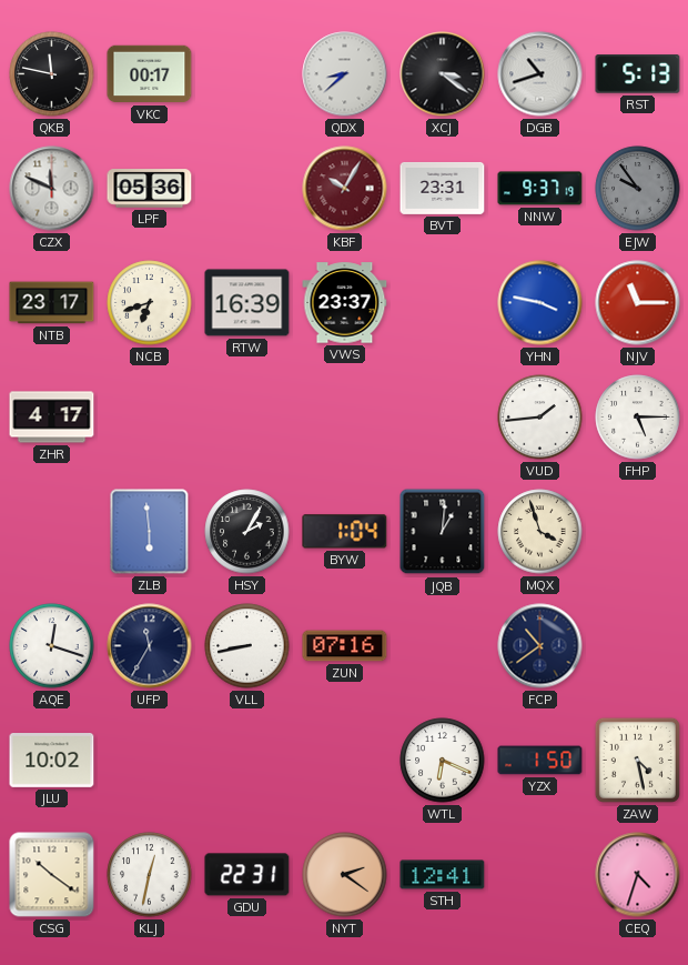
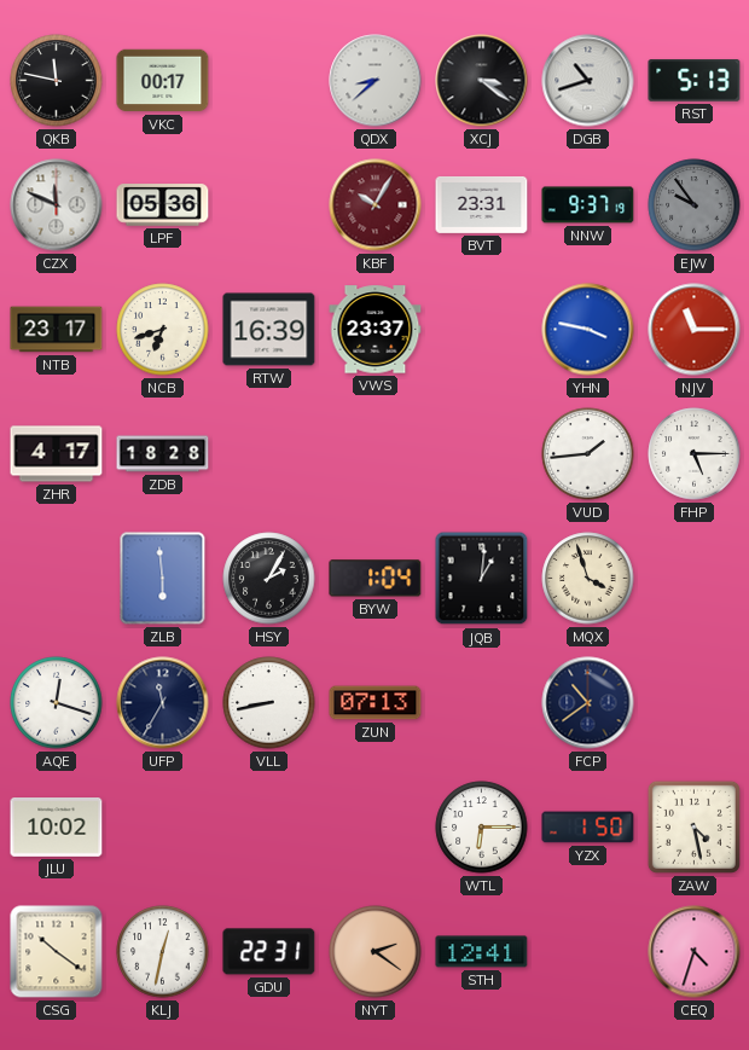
ZDB: none -> 18:28
ZUN: 07:16 -> 07:13
WTL: 6:19 -> 6:15
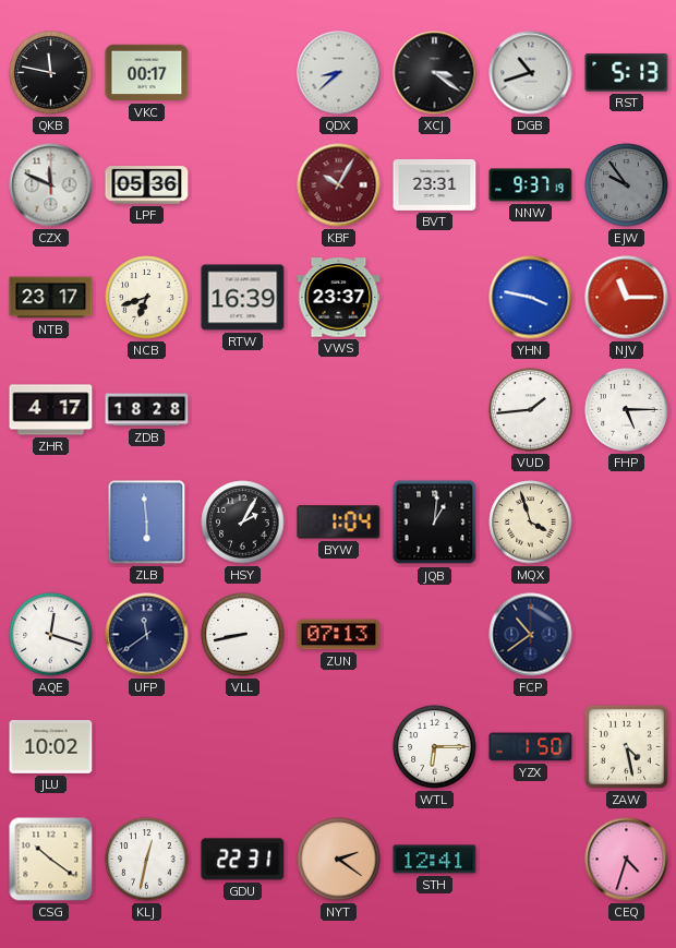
UFP: 11:35 -> 11:39
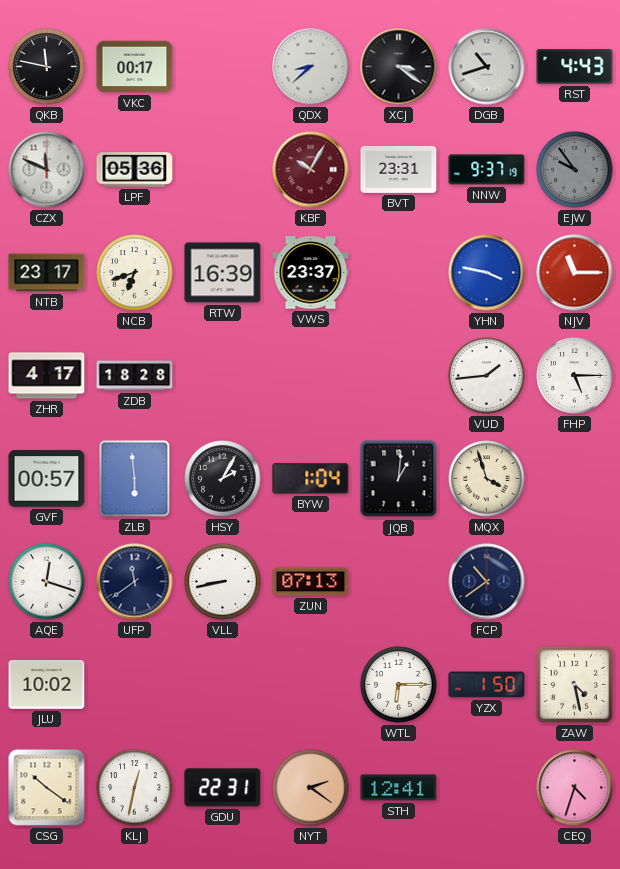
RST: 5:13 -> 4:43
GVF: none -> 00:57
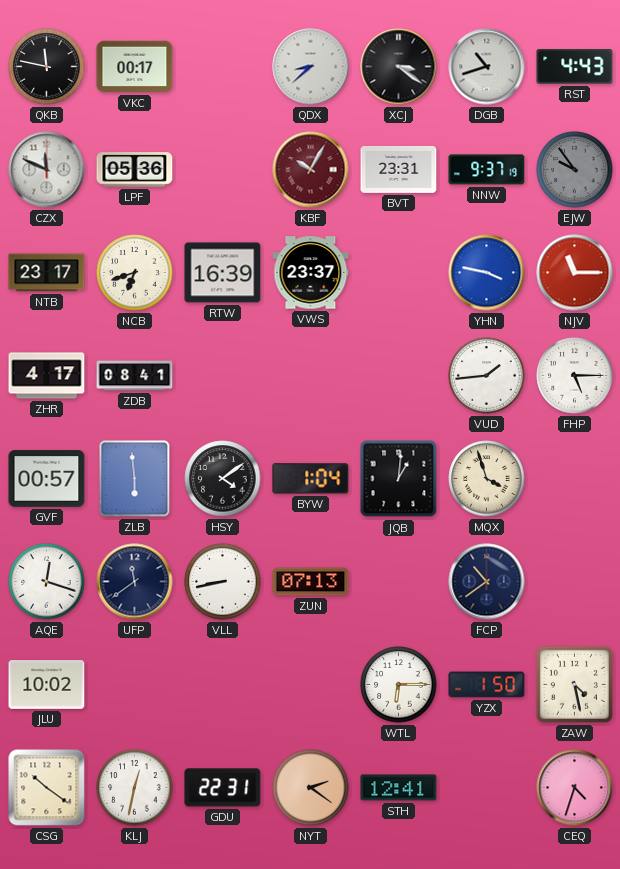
ZDB: 18:28 -> 08:41
HSY: 2:05 -> 4:09
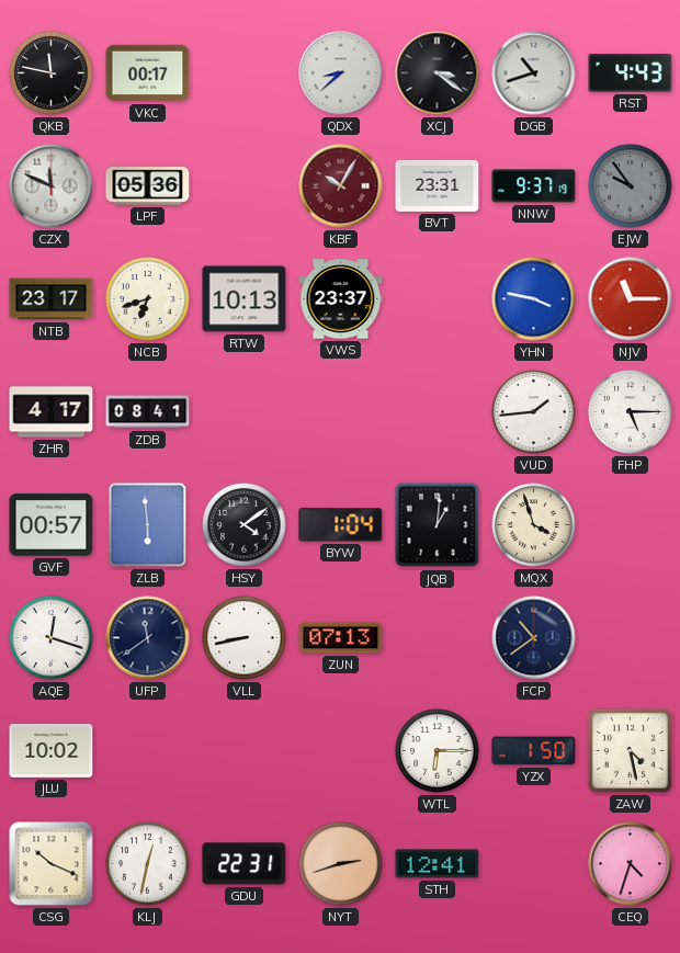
RTW: 16:39 -> 10:13
CSG: 10:21 -> 10:19
NYT: 2:21 -> 2:42
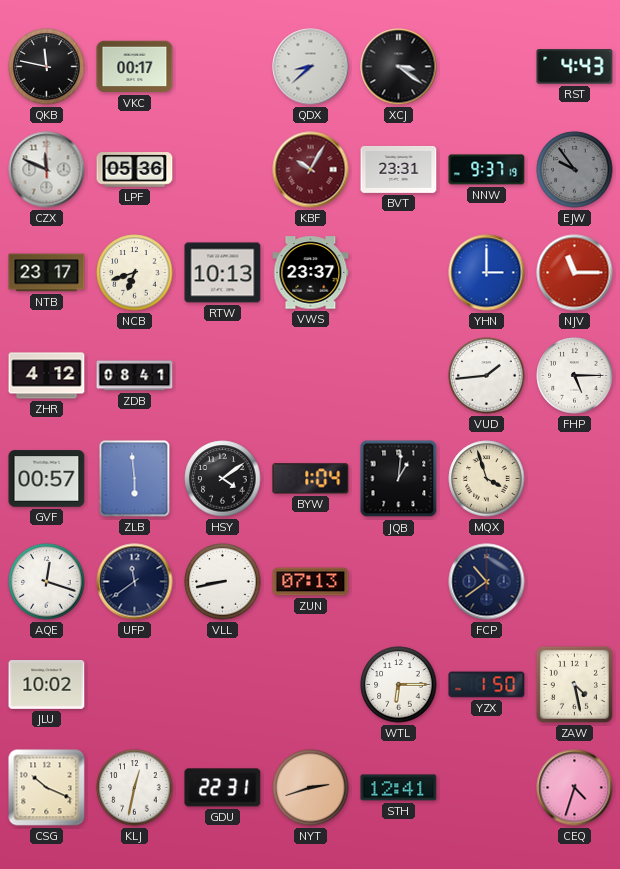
DGB: 10:42 -> none
YHN: 3:47 -> 3:00
ZHR: 4:17 -> 4:12
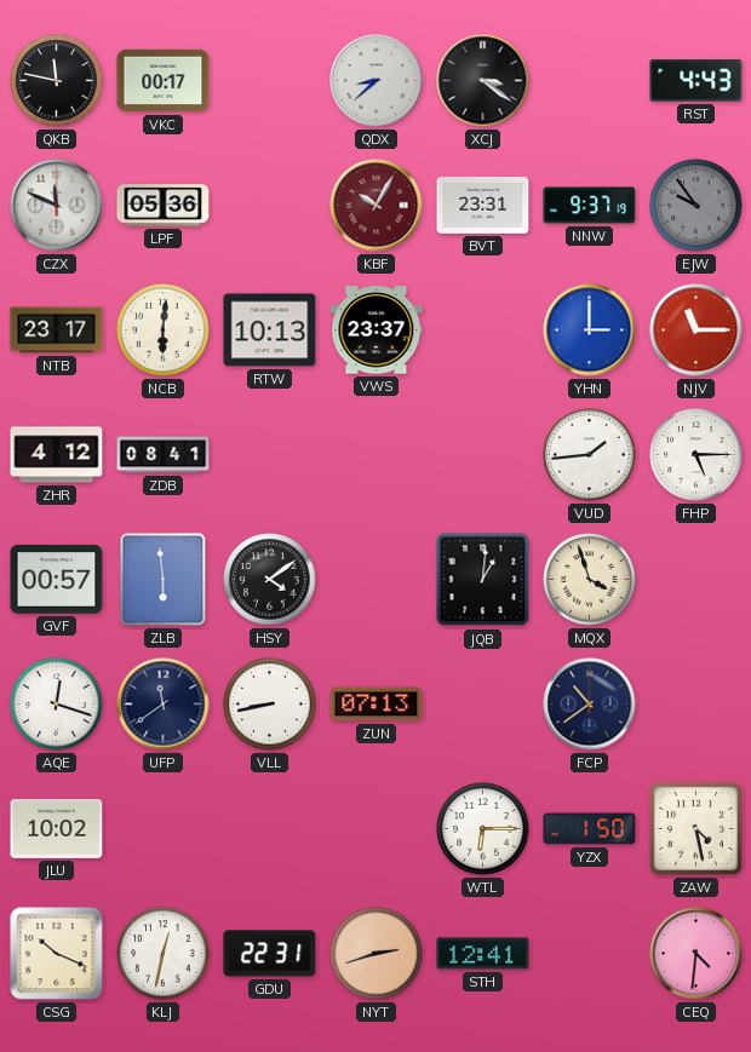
NCB: 6:42 -> 6:01
BYW: 1:04 -> none
CEQ: 4:33 -> 4:31
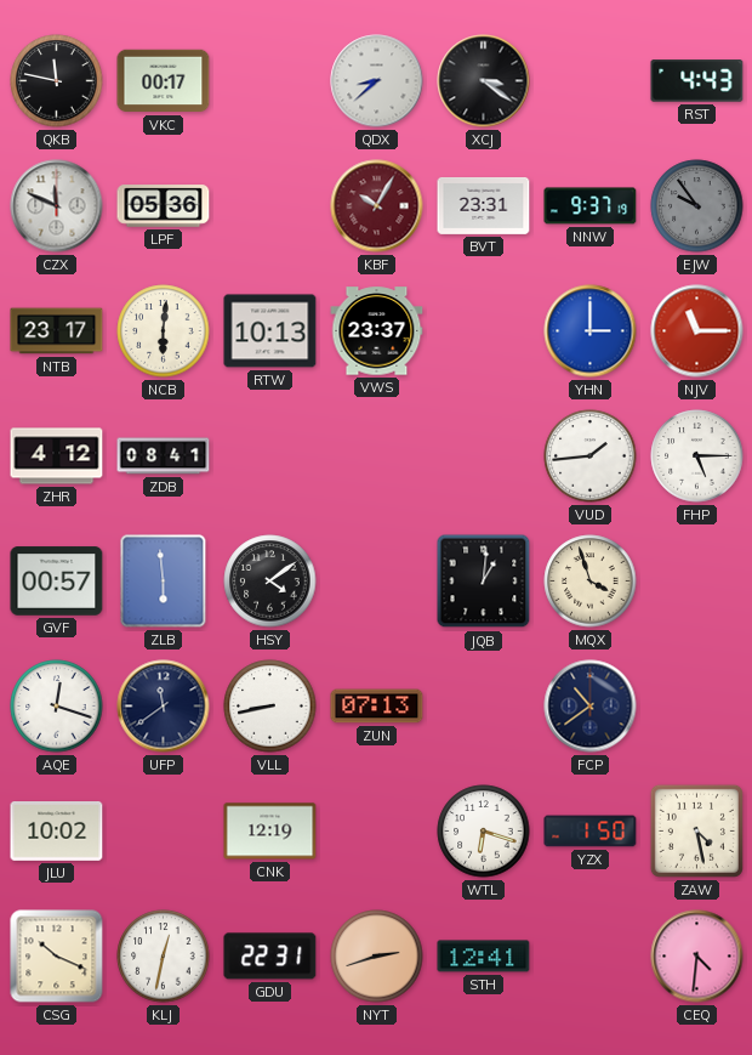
CNK: none -> 12:19
WTL: 6:15 -> 6:18
